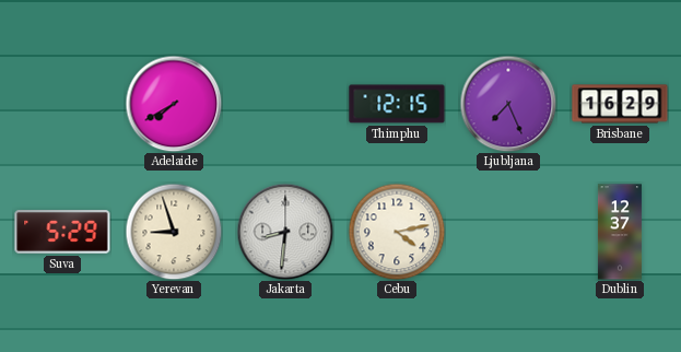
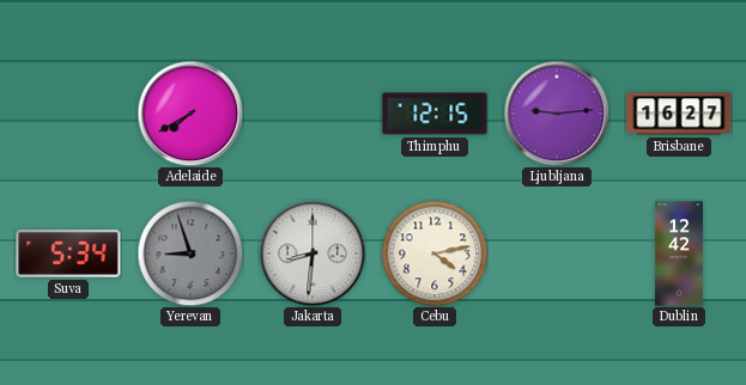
Ljubljana: 7:26 -> 9:14
Brisbane: 16:29 -> 16:27
Suva: 5:29 -> 5:34
Yerevan dial: cream -> grey
Dublin: 12:37 -> 12:42
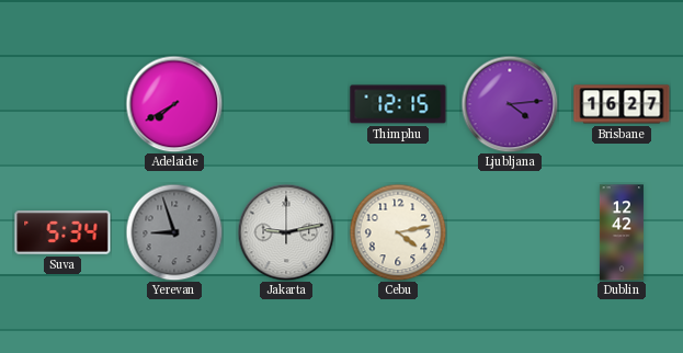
Ljubljana: 9:14 -> 4:14
Jakarta: 8:31 -> 9:13
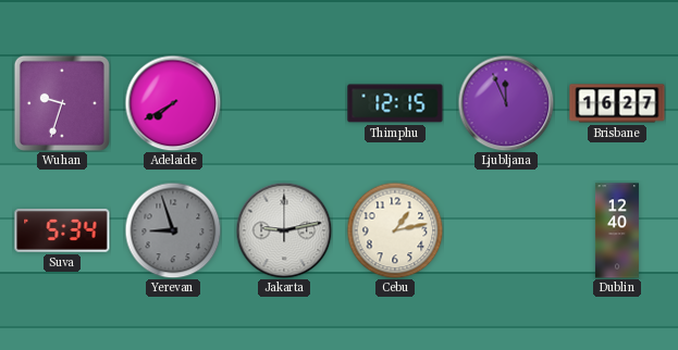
Wuhan: none -> 9:33
Ljubljana: 4:14 -> 11:56
Cebu: 4:13 -> 1:13
Dublin: 12:42 -> 12:40
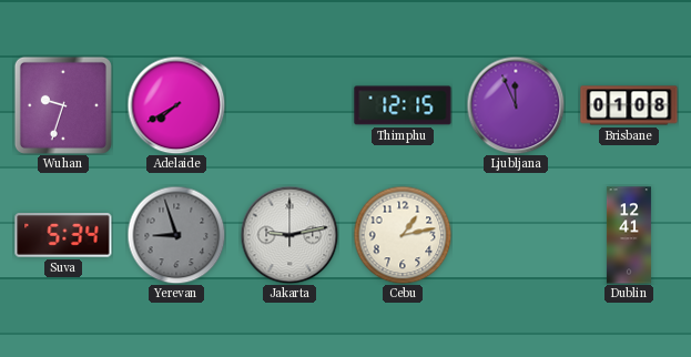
Brisbane: 16:27 -> 01:08
Dublin: 12:40 -> 12:41
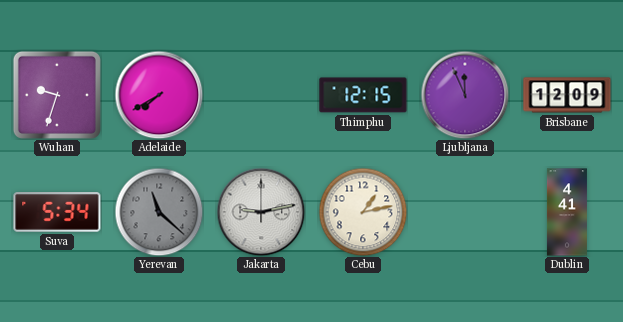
Brisbane: 01:08 -> 12:09
Yerevan: 8:57 -> 11:22
Dublin: 12:41 -> 4:41
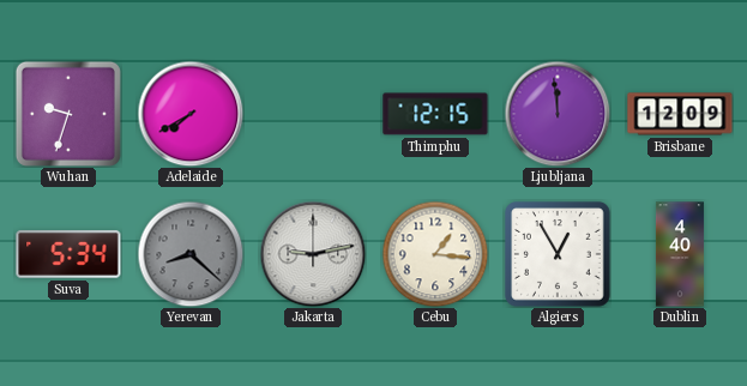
Ljubljana: 11:56 -> 11:59
Yerevan: 11:22 -> 8:22
Cebu: 1:13 -> 1:16
Algiers: none -> 12:55
Dublin: 4:41 -> 4:40
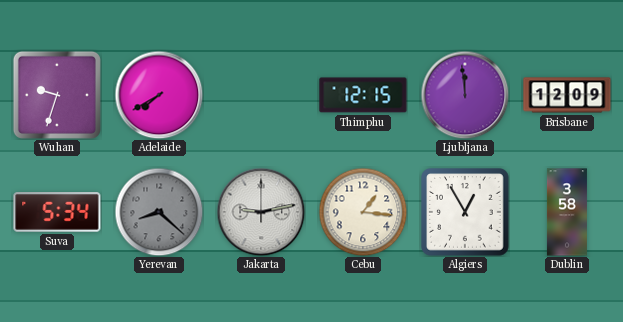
Dublin: 4:40 -> 3:58
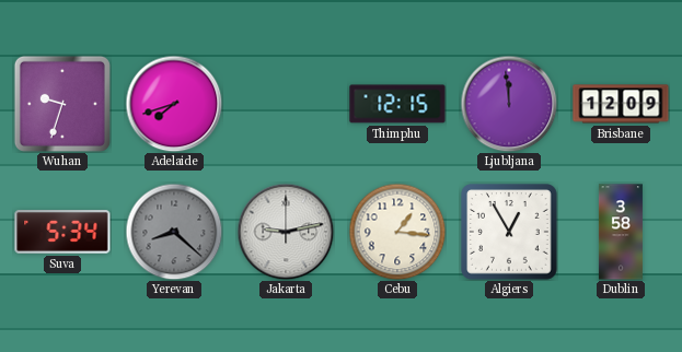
Adelaide: 7:40 -> 7:42
